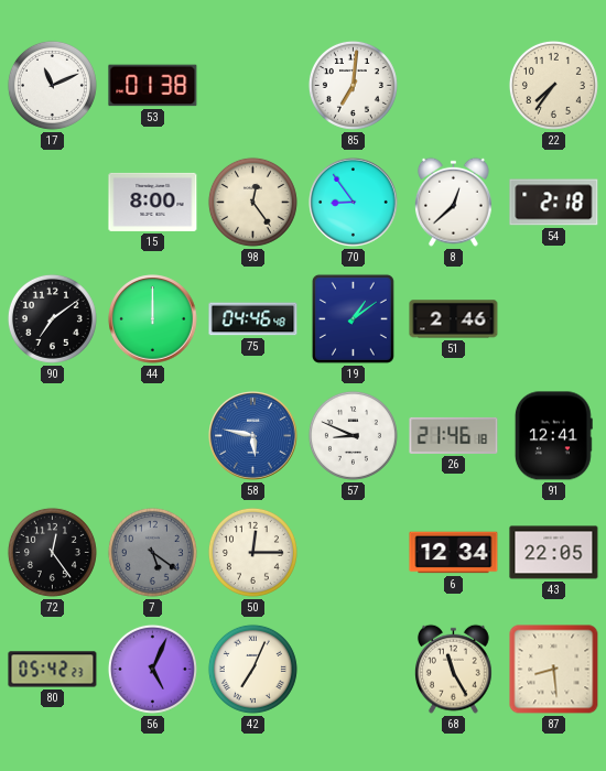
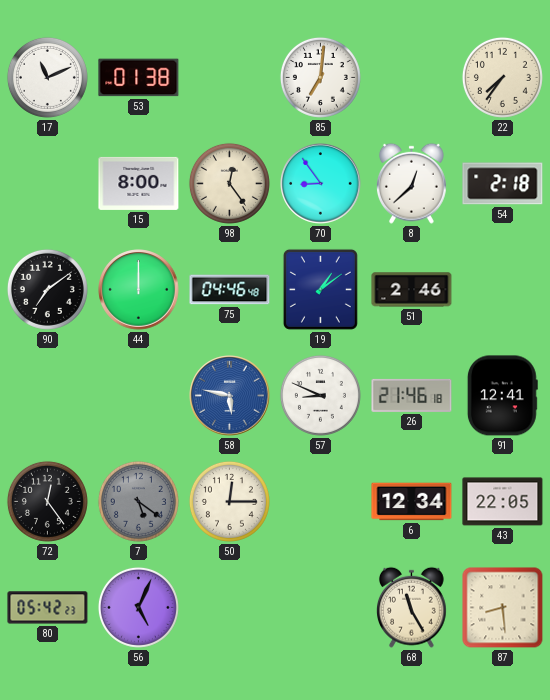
42: 7:04 -> none
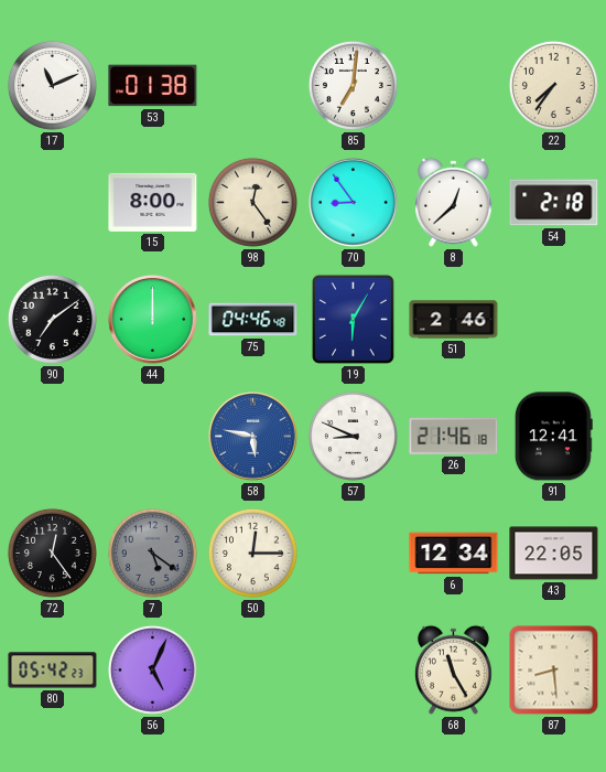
19: 1:09 -> 6:05
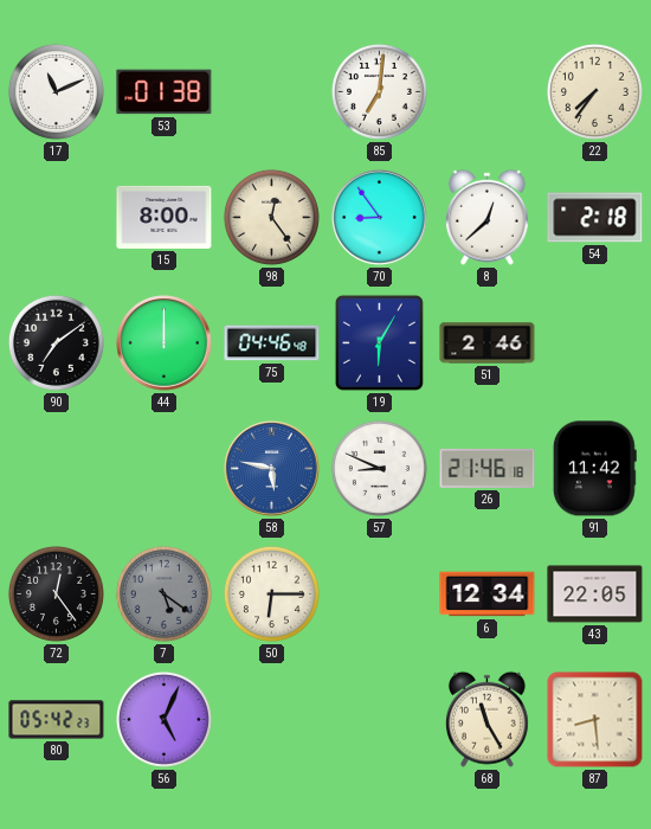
91: 12:41 -> 11:42
50: 12:15 -> 6:15
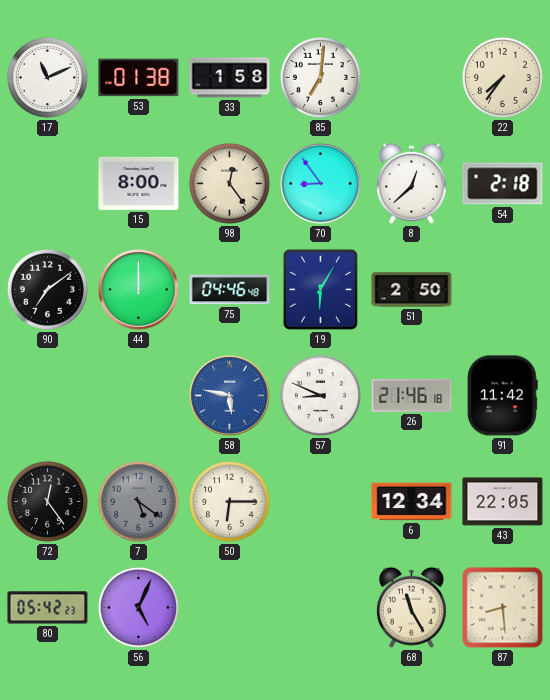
33: none -> 1:58
51: 2:46 -> 2:50
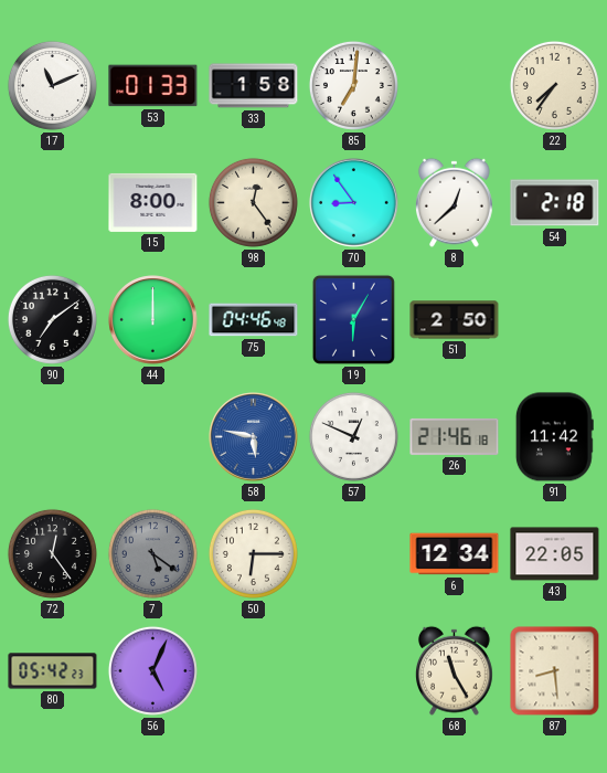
53: 01:38 -> 01:33
57: 8:49 -> 12:49
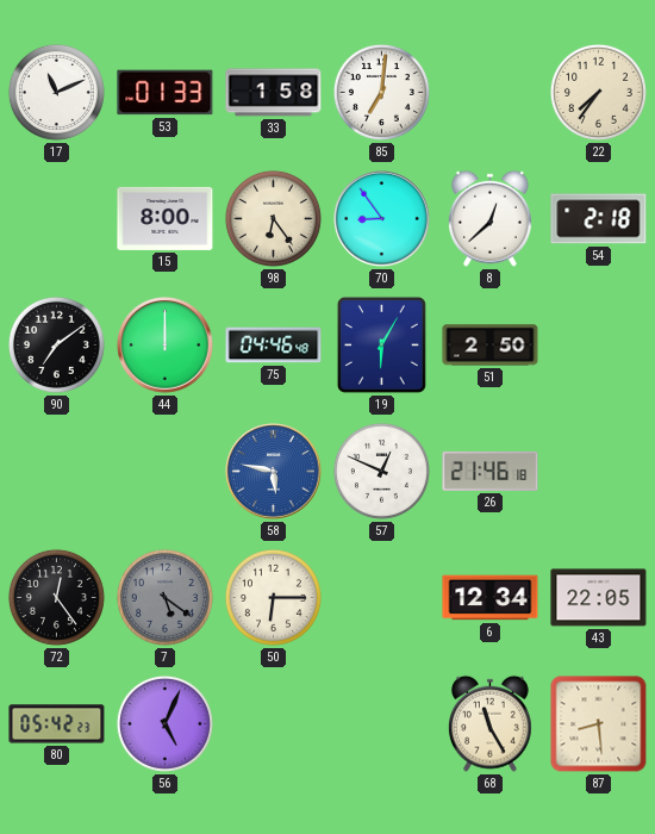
98: 12:24 -> 6:24
91: 11:42 -> none
